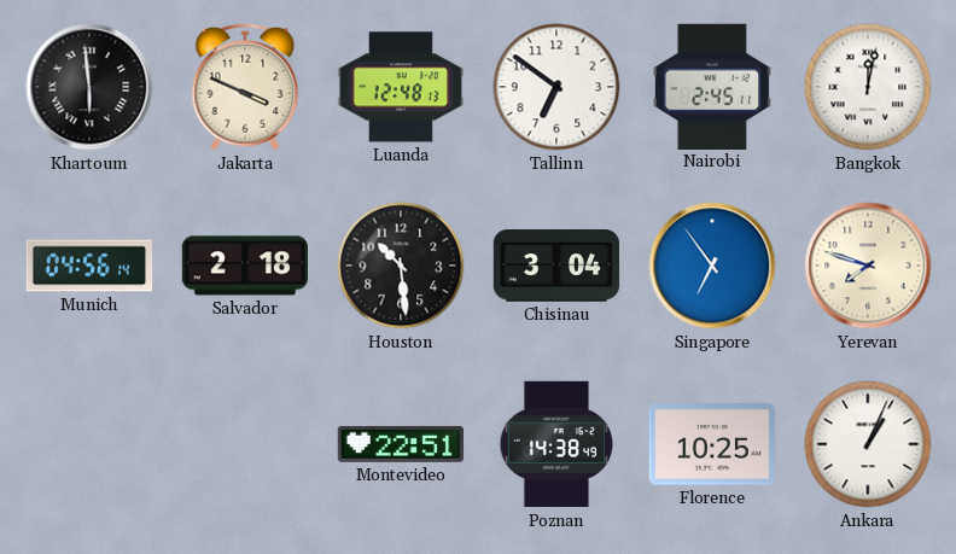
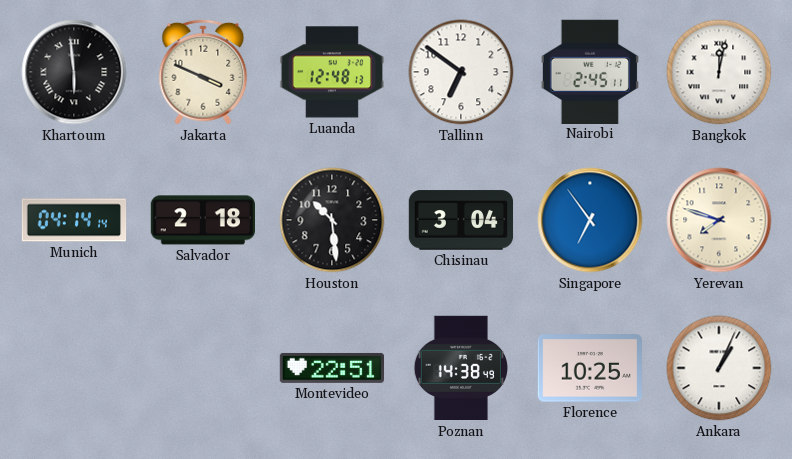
Munich: 04:56 -> 04:14
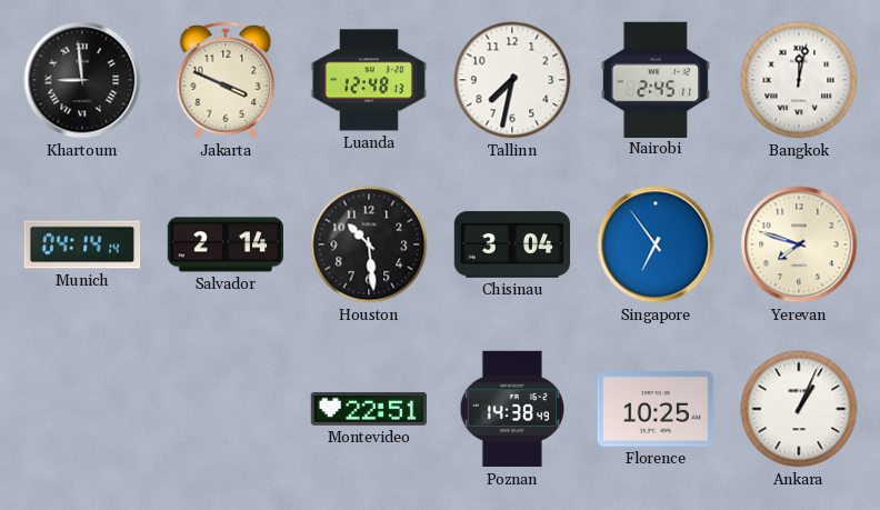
Khartoum: 5:59 -> 8:59
Tallinn: 6:51 -> 7:32
Salvador: 2:18 -> 2:14
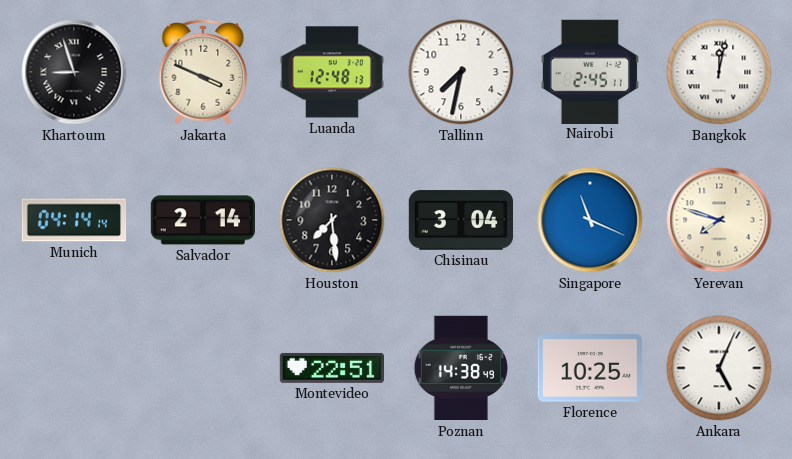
Khartoum: 8:59 -> 8:57
Houston: 10:29 -> 7:29
Singapore: 6:54 -> 11:19
Ankara: 1:04 -> 5:04
